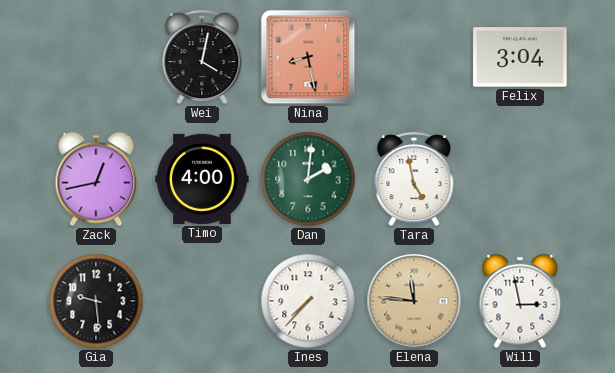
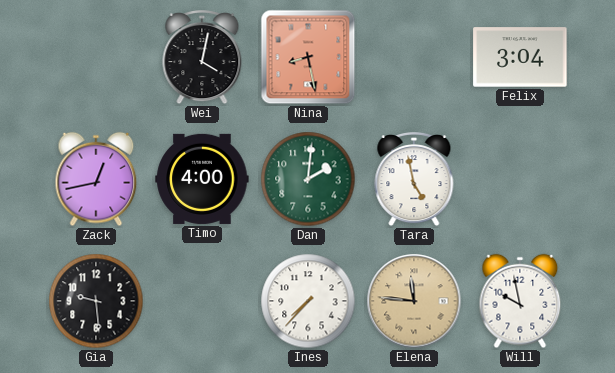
Will: 2:58 -> 9:58
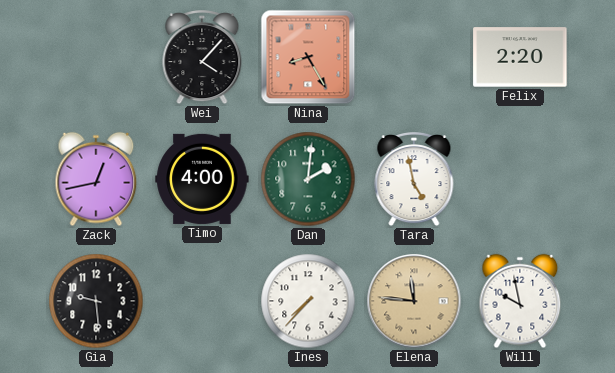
Wei: 4:02 -> 4:07
Nina: 8:28 -> 8:25
Felix: 3:04 -> 2:20
